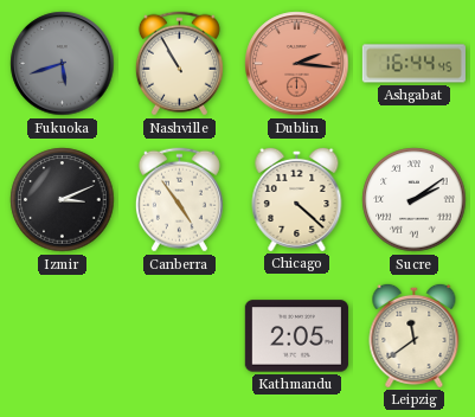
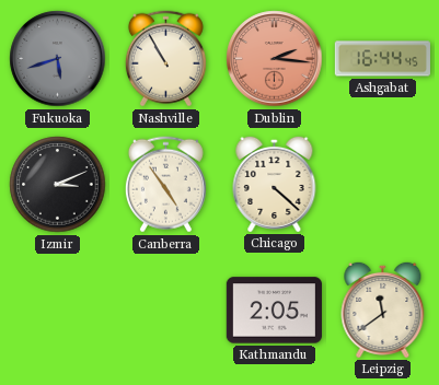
Sucre: 2:09 -> none
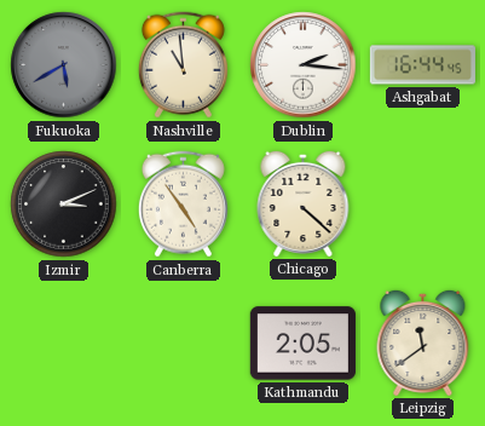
Fukuoka: 5:42 -> 5:40
Nashville: 10:55 -> 10:59
Dublin dial: salmon -> white
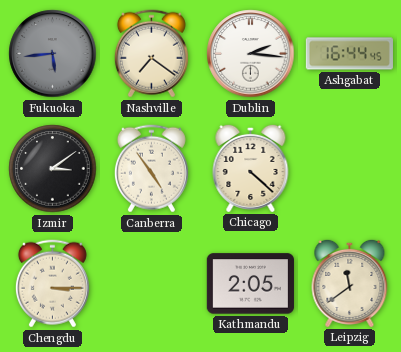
Fukuoka: 5:40 -> 5:44
Nashville: 10:59 -> 7:21
Izmir: 3:11 -> 3:09
Chengdu: none -> 3:15
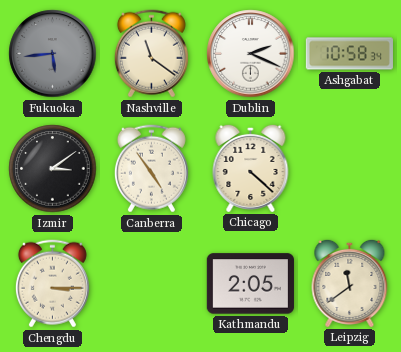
Nashville: 7:21 -> 11:21
Dublin: 2:16 -> 2:19
Ashgabat: 16:44 -> 10:58
